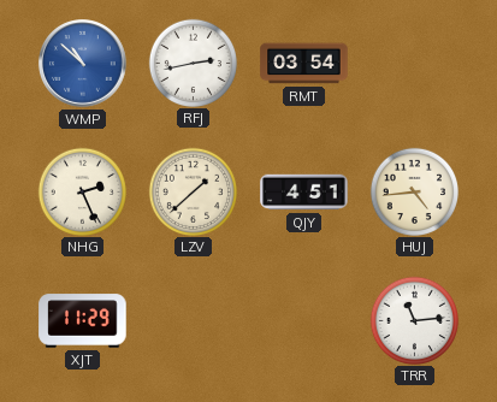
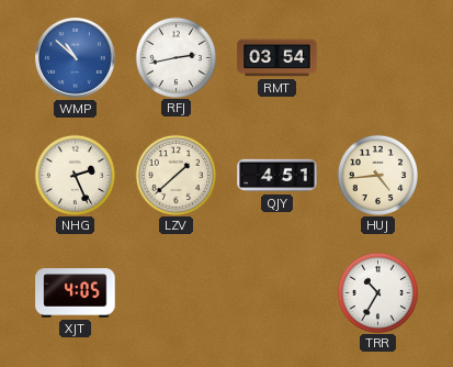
XJT: 11:29 -> 4:05
TRR: 11:14 -> 10:35
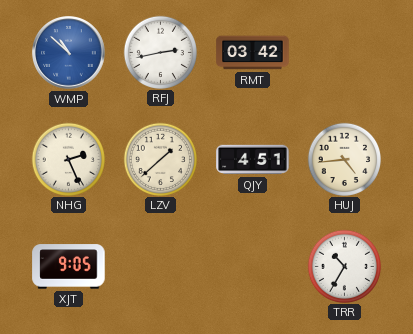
RMT: 03:54 -> 03:42
XJT: 4:05 -> 9:05
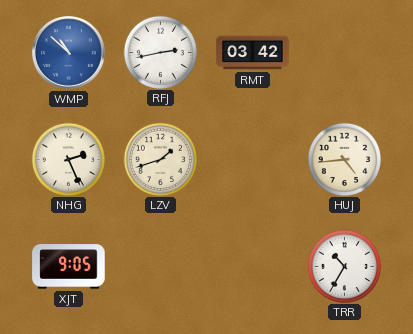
LZV: 1:38 -> 1:42
QJY: 4:51 -> none
